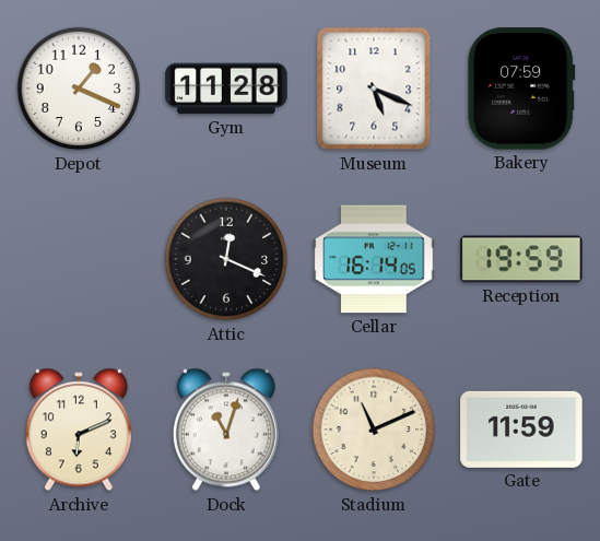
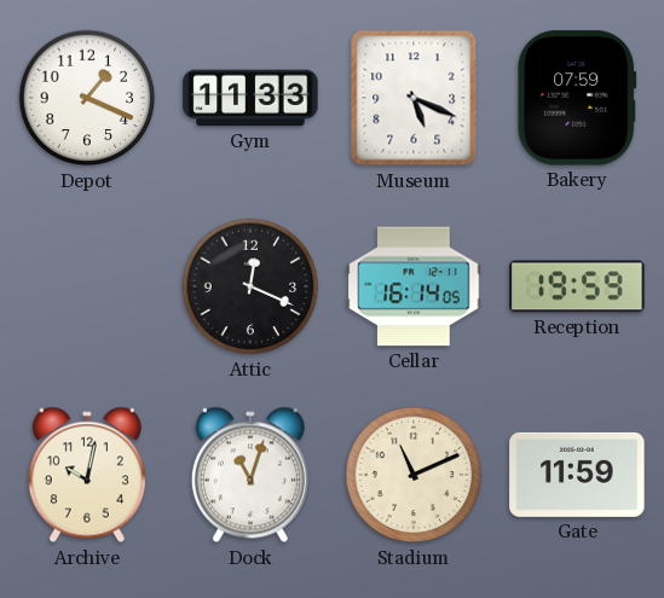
Gym: 11:28 -> 11:33
Archive: 6:11 -> 10:02
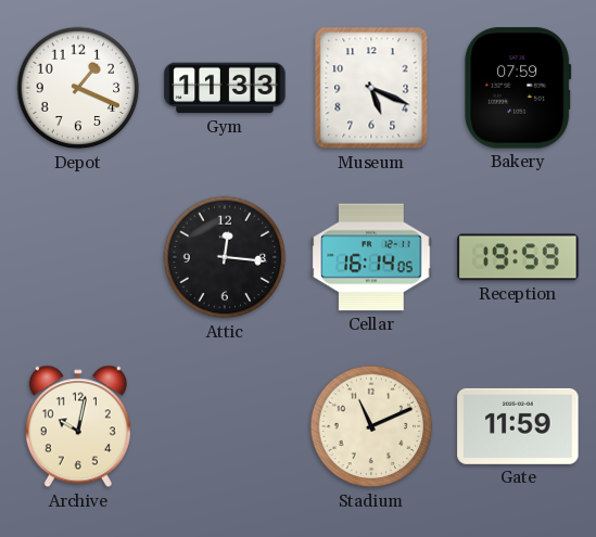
Attic: 12:19 -> 12:16
Dock: 11:03 -> none
